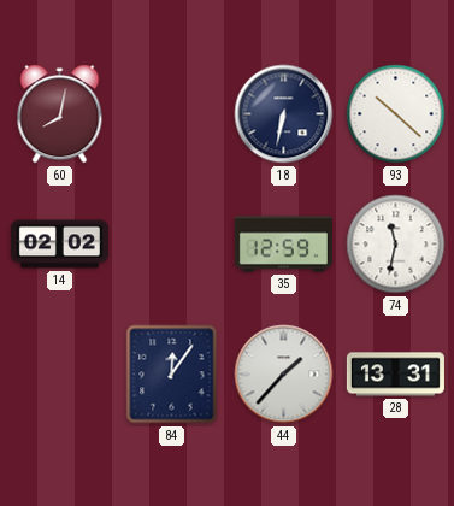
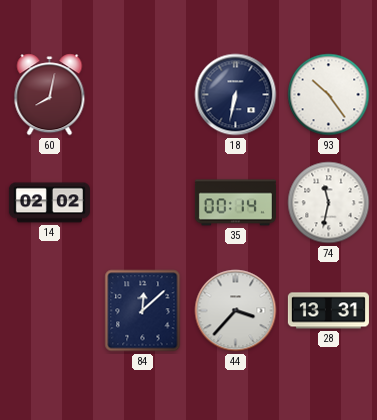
93: 10:22 -> 10:24
35: 12:59 -> 00:14
84: 12:06 -> 12:08
44: 1:37 -> 3:37
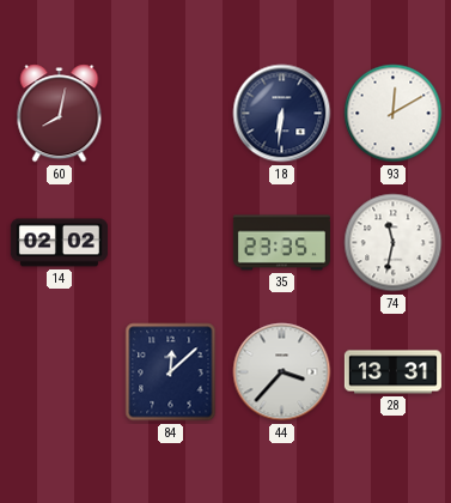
18: 6:32 -> 6:31
93: 10:24 -> 12:10
35: 00:14 -> 23:35
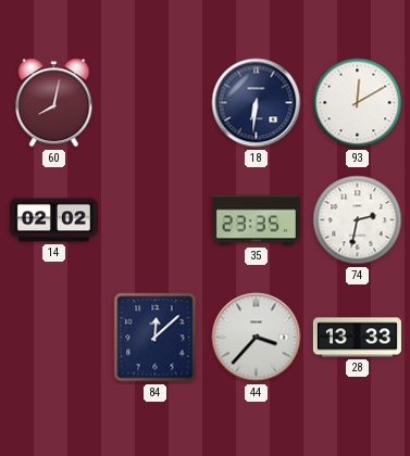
74: 11:32 -> 2:32
28: 13:31 -> 13:33
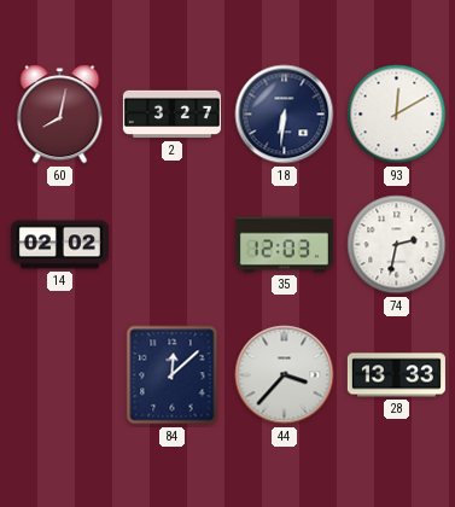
2: none -> 3:27
35: 23:35 -> 12:03
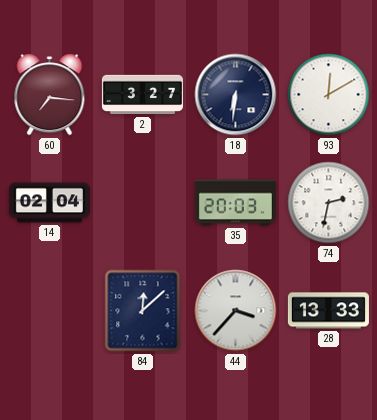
60: 8:02 -> 7:16
14: 02:02 -> 02:04
35: 12:03 -> 20:03
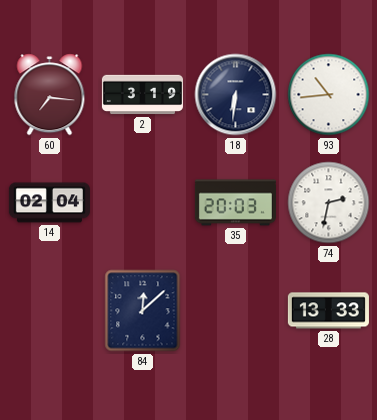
2: 3:27 -> 3:19
93: 12:10 -> 10:44
44: 3:37 -> none
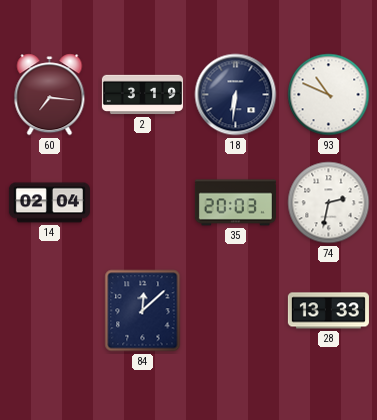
93: 10:44 -> 10:49
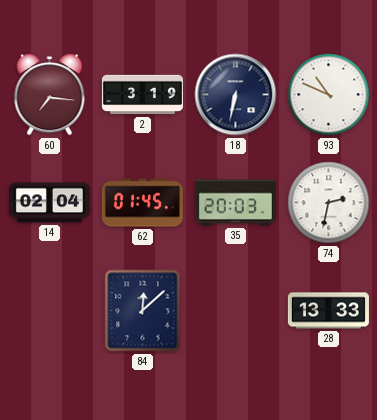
18: 6:31 -> 6:32
62: none -> 01:45
